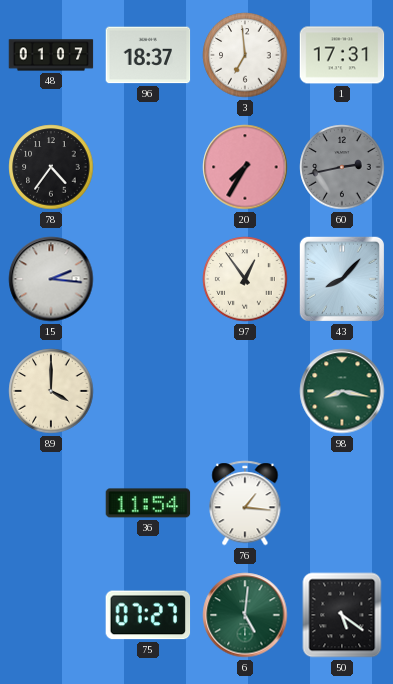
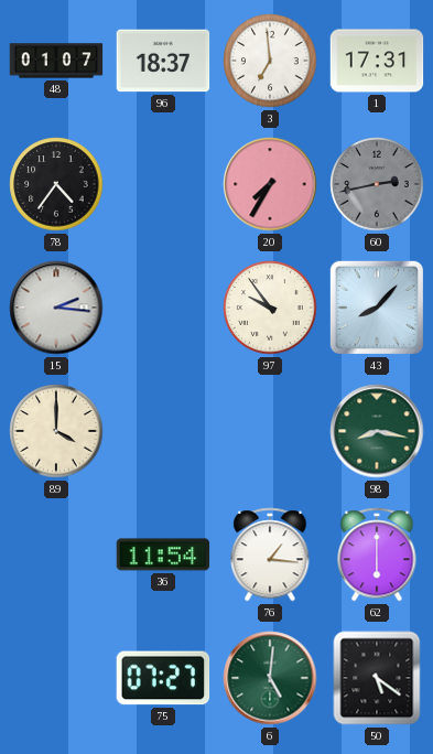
97: 12:54 -> 9:54
62: none -> 6:00
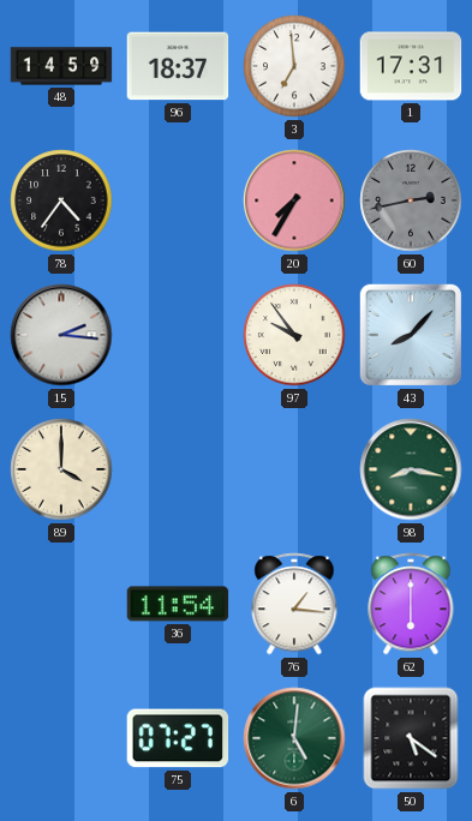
48: 01:07 -> 14:59
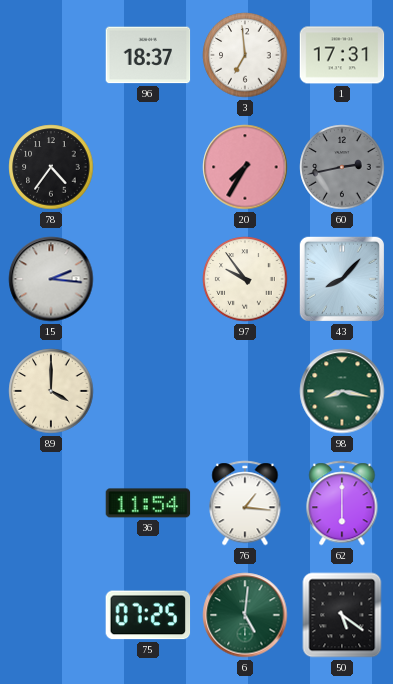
48: 14:59 -> none
75: 07:27 -> 07:25
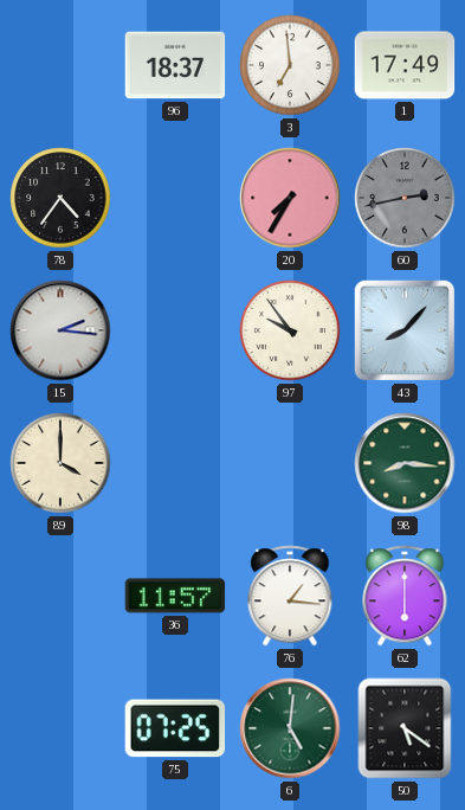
1: 17:31 -> 17:49
98: 8:17 -> 8:16
36: 11:54 -> 11:57
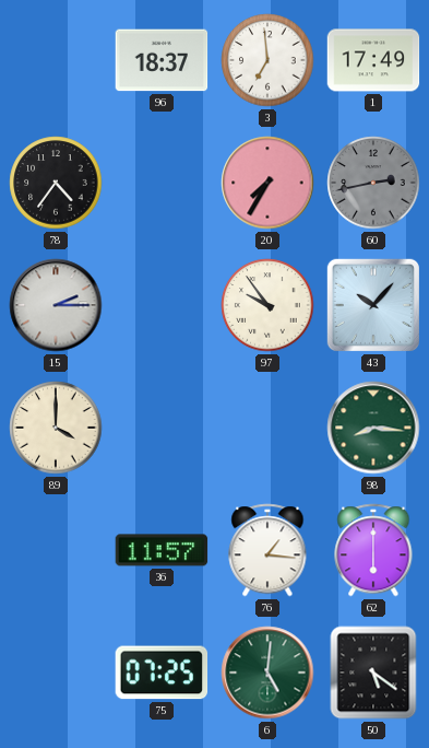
15: 2:16 -> 2:15
43: 8:07 -> 10:07
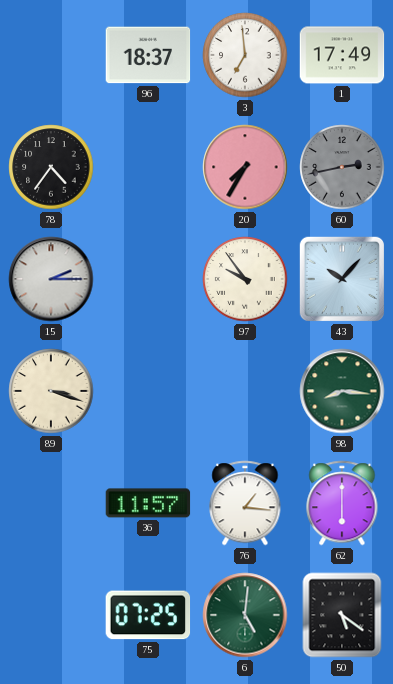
89: 4:00 -> 3:18
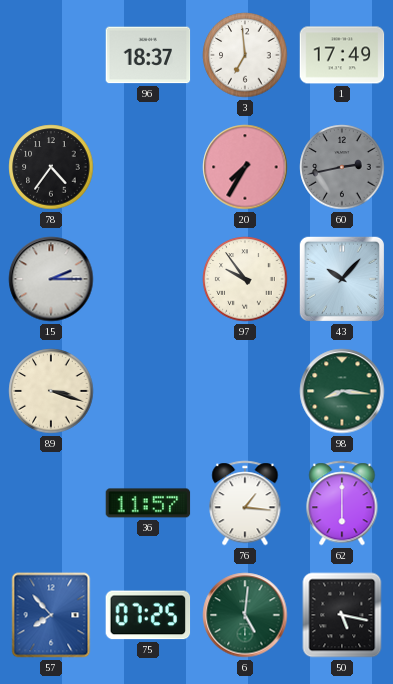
57: none -> 7:53
50: 5:21 -> 5:17
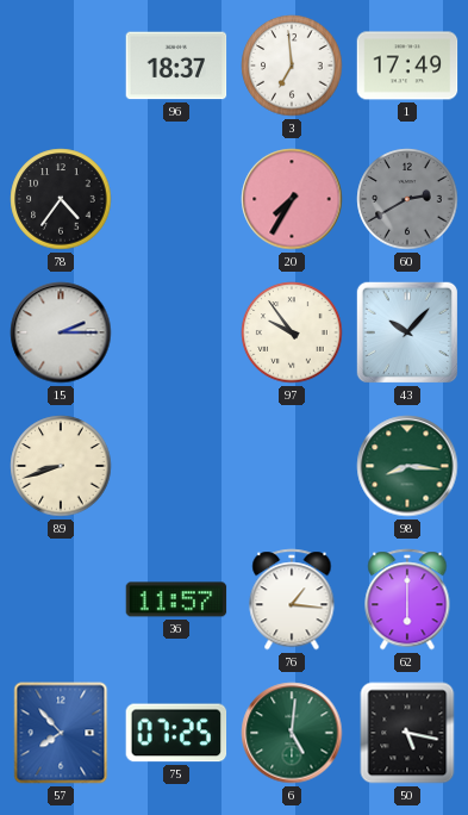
60: 2:43 -> 2:40
89: 3:18 -> 8:42
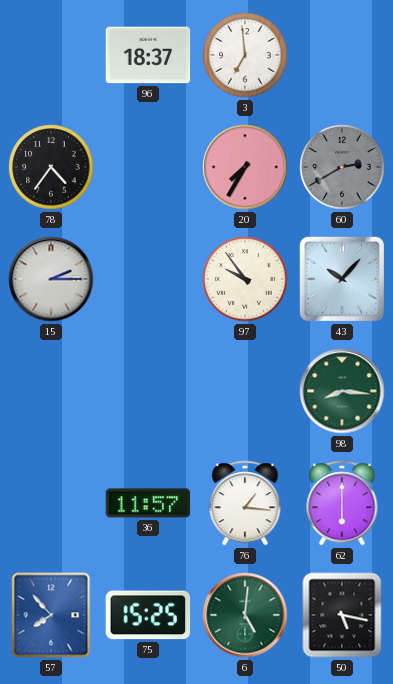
1: 17:49 -> none
89: 8:42 -> none
75: 07:25 -> 15:25
